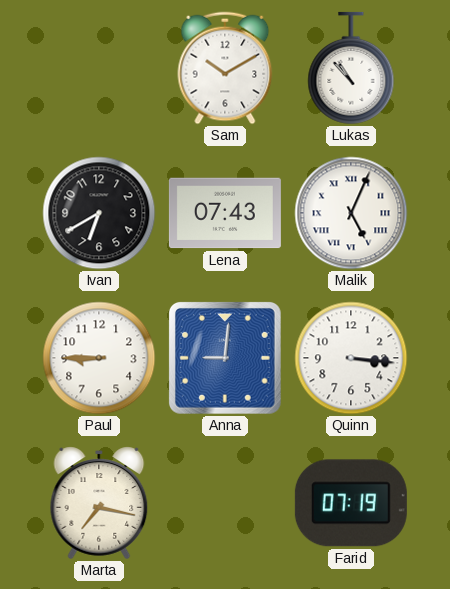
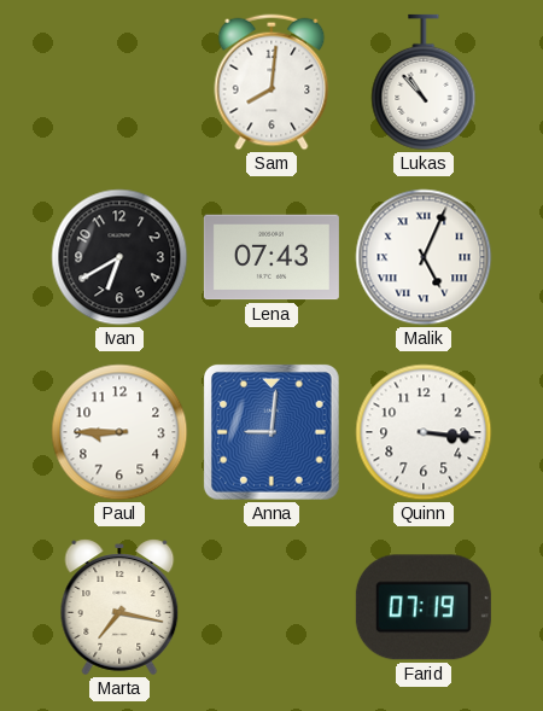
Sam: 10:10 -> 8:01
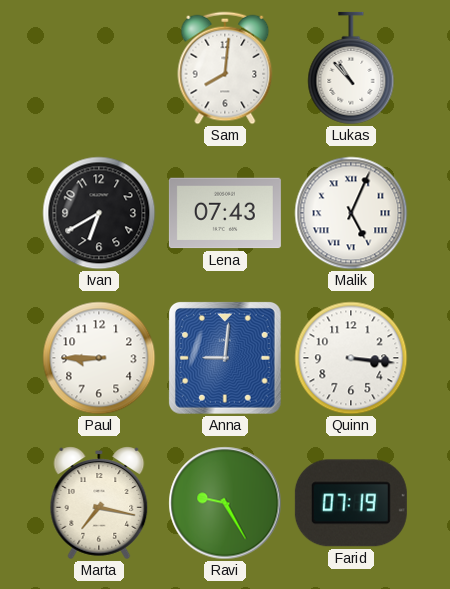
Ravi: none -> 9:25
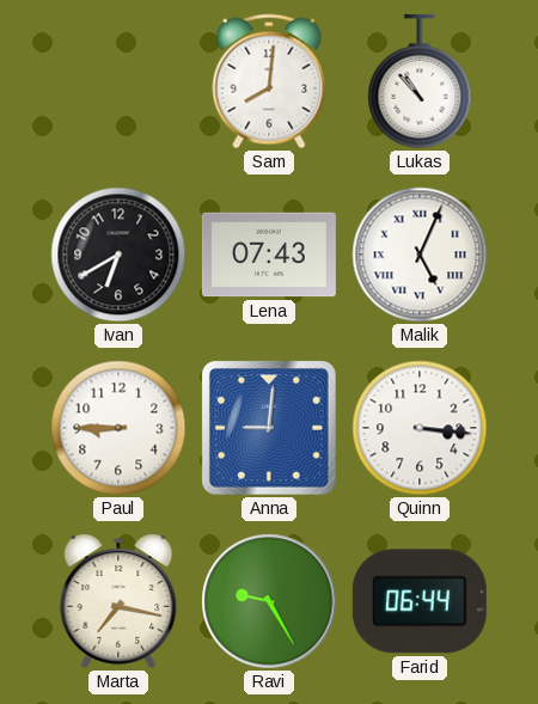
Farid: 07:19 -> 06:44
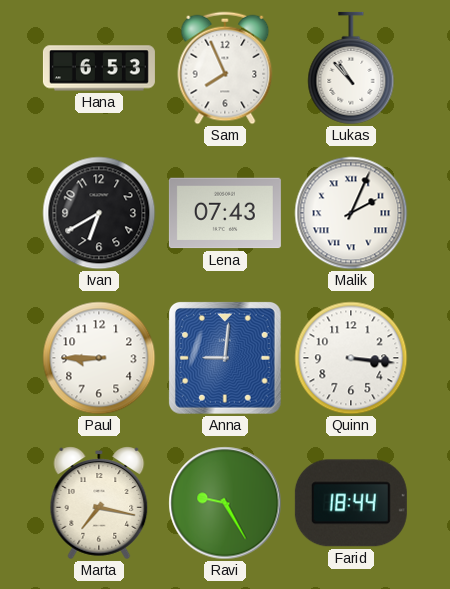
Hana: none -> 6:53
Sam: 8:01 -> 7:56
Malik: 5:04 -> 2:04
Farid: 06:44 -> 18:44
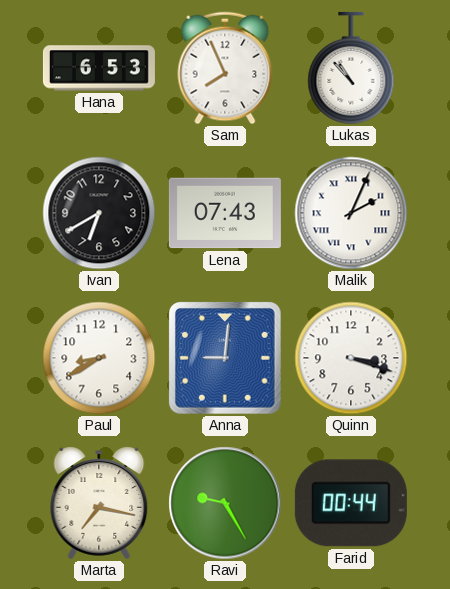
Paul: 8:45 -> 8:40
Quinn: 3:16 -> 3:18
Farid: 18:44 -> 00:44
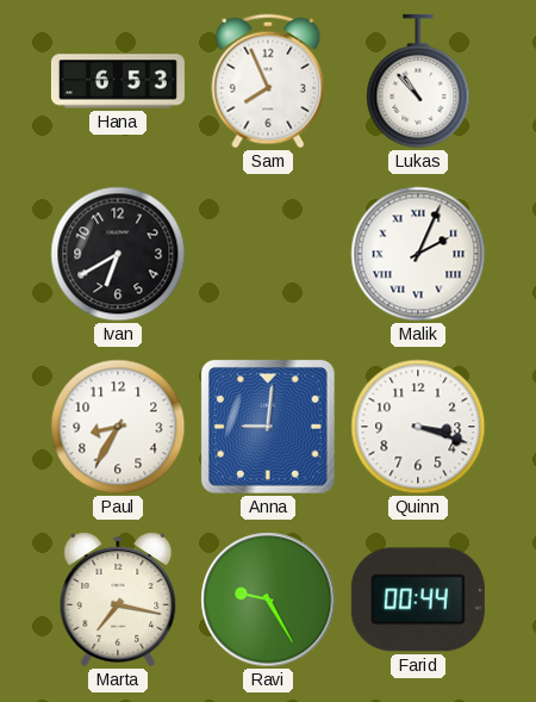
Lena: 07:43 -> none
Paul: 8:40 -> 8:35
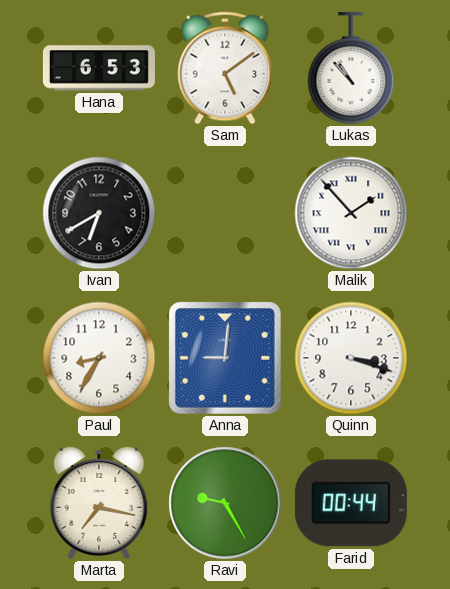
Sam: 7:56 -> 5:09
Malik: 2:04 -> 1:53
